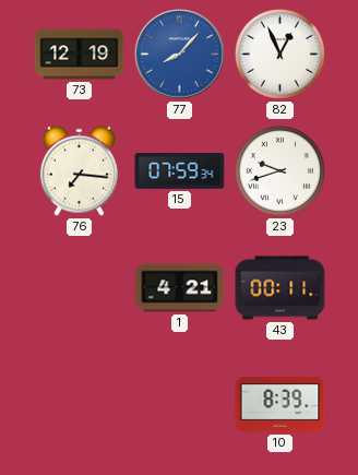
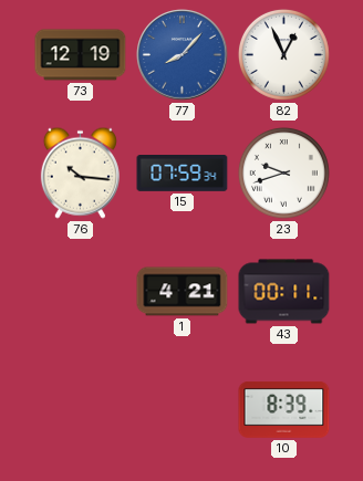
76: 7:16 -> 10:16
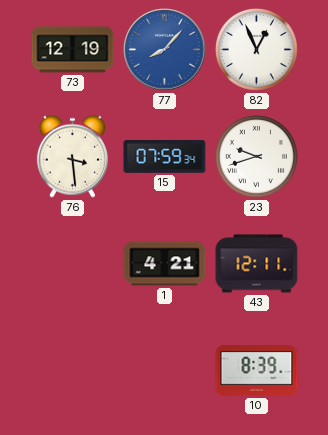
76: 10:16 -> 3:29
43: 00:11 -> 12:11
